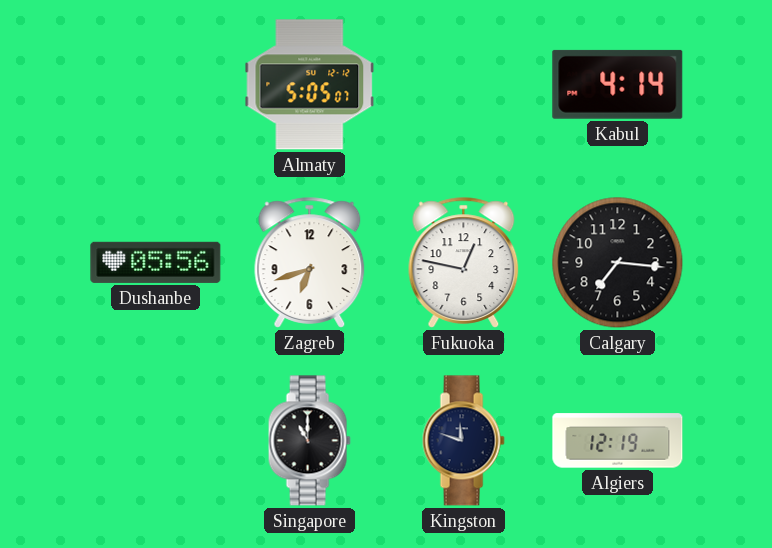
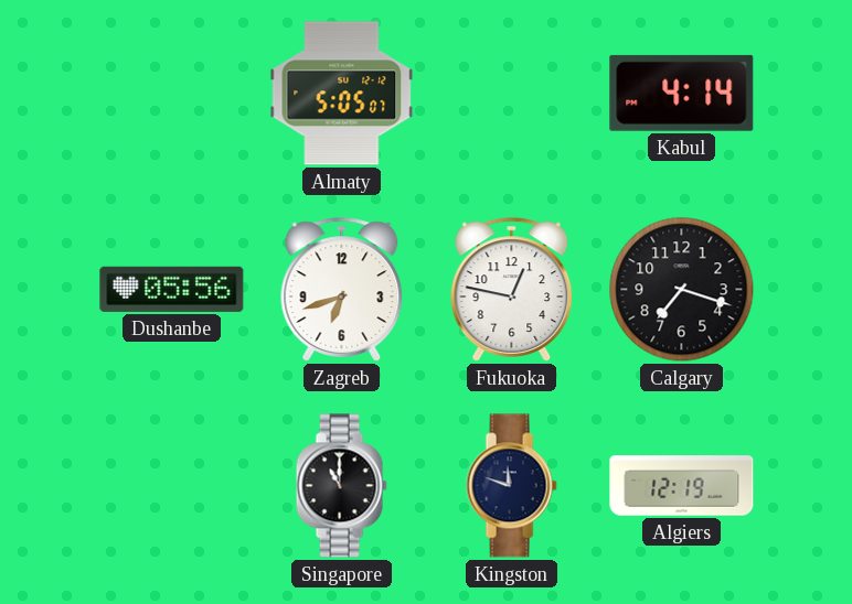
Calgary: 7:16 -> 7:18
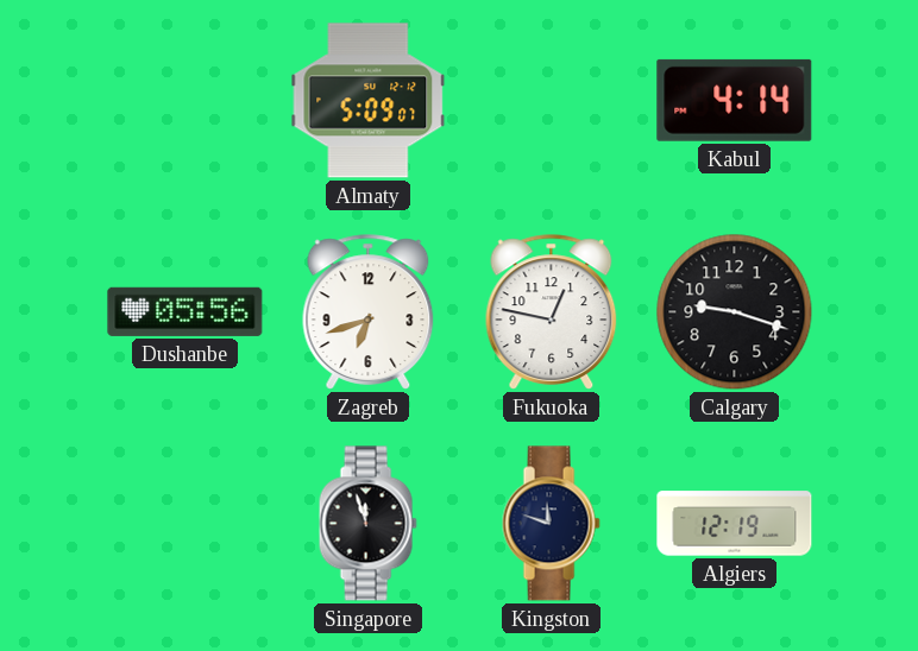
Almaty: 5:05 -> 5:09
Calgary: 7:18 -> 9:18
Singapore: 11:00 -> 11:57
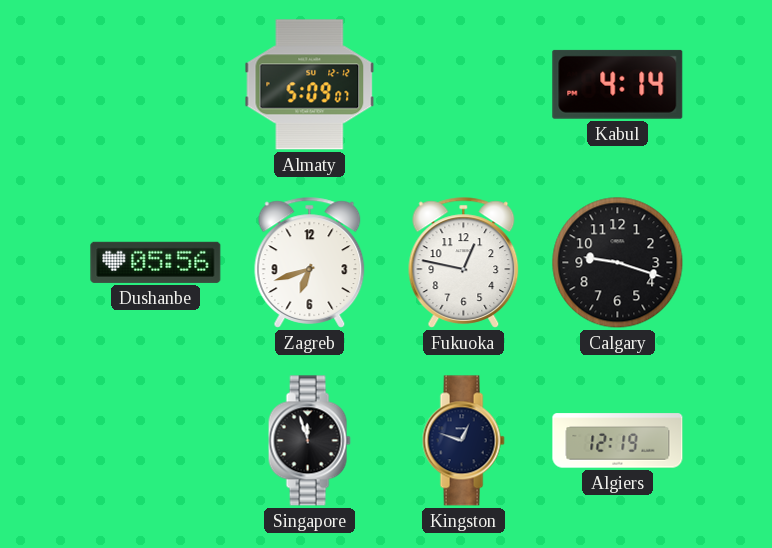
Kingston: 11:48 -> 12:48
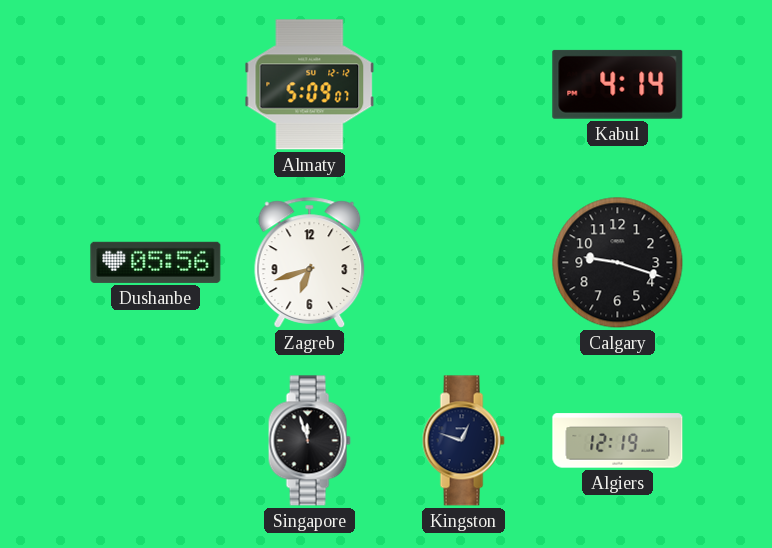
Fukuoka: 12:47 -> none
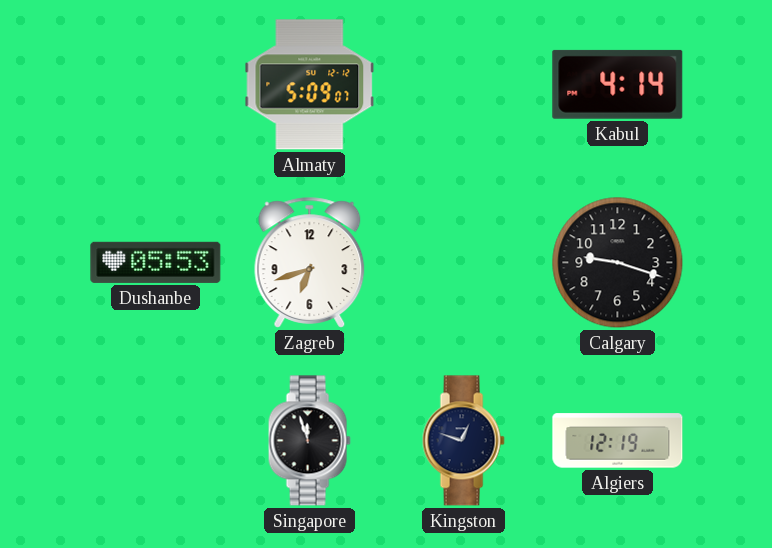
Dushanbe: 05:56 -> 05:53
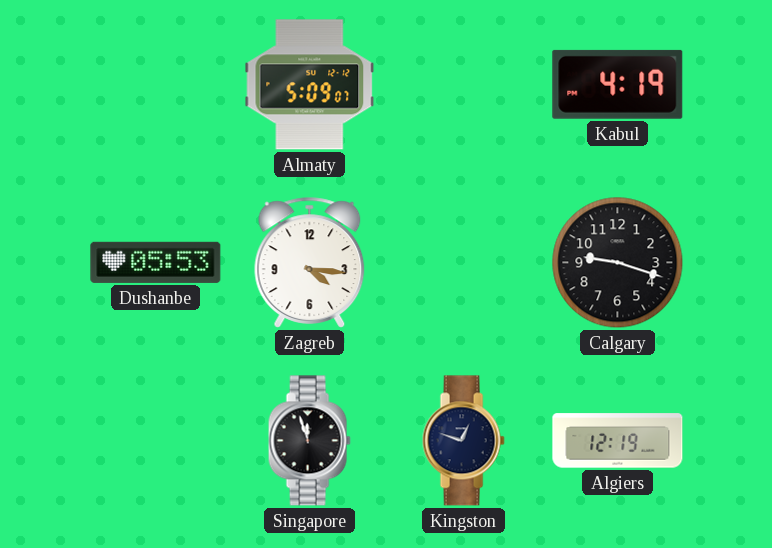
Kabul: 4:14 -> 4:19
Zagreb: 6:42 -> 4:16
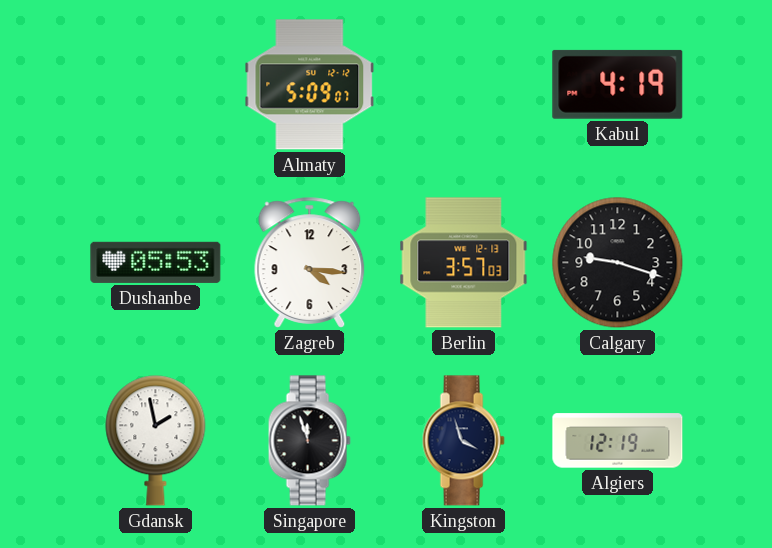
Berlin: none -> 3:57
Gdansk: none -> 1:58
Kingston: 12:48 -> 3:57
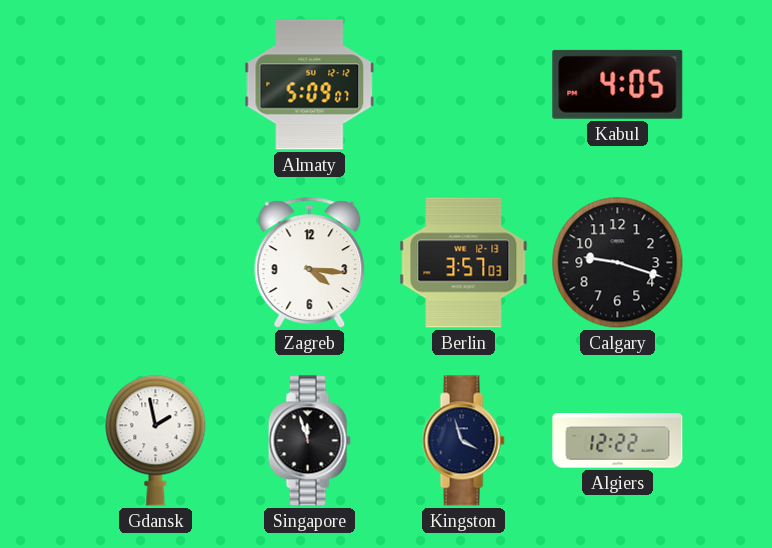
Kabul: 4:19 -> 4:05
Dushanbe: 05:53 -> none
Algiers: 12:19 -> 12:22
